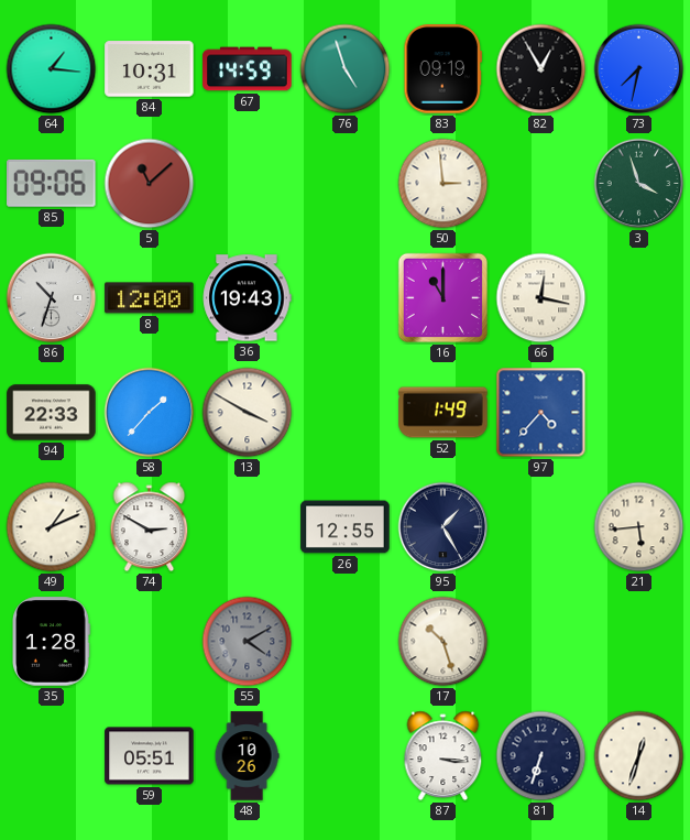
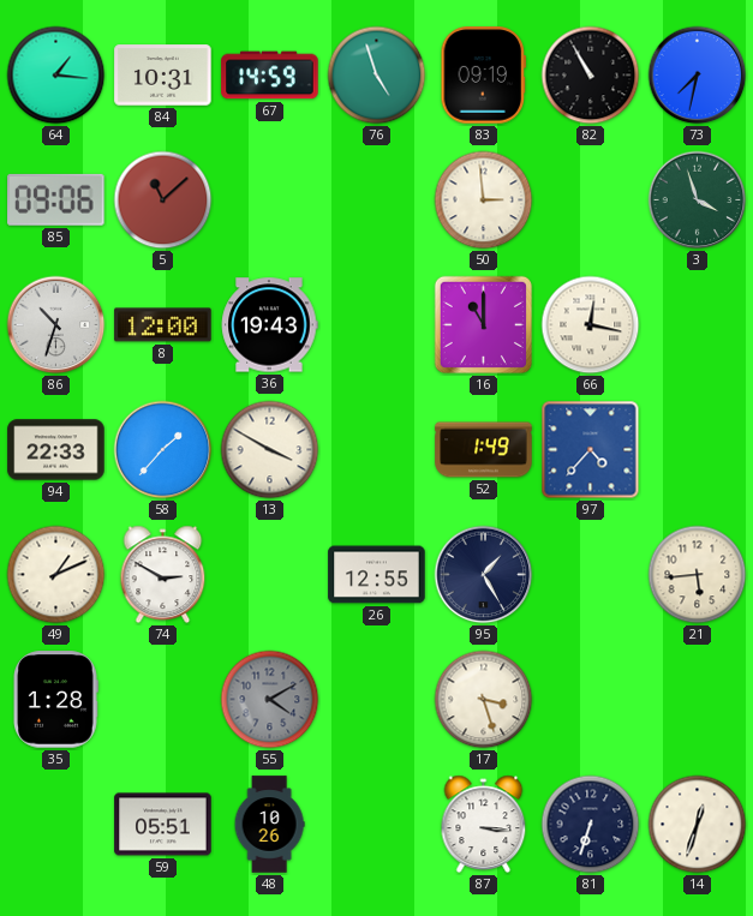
82: 12:55 -> 10:55
17: 10:27 -> 3:27
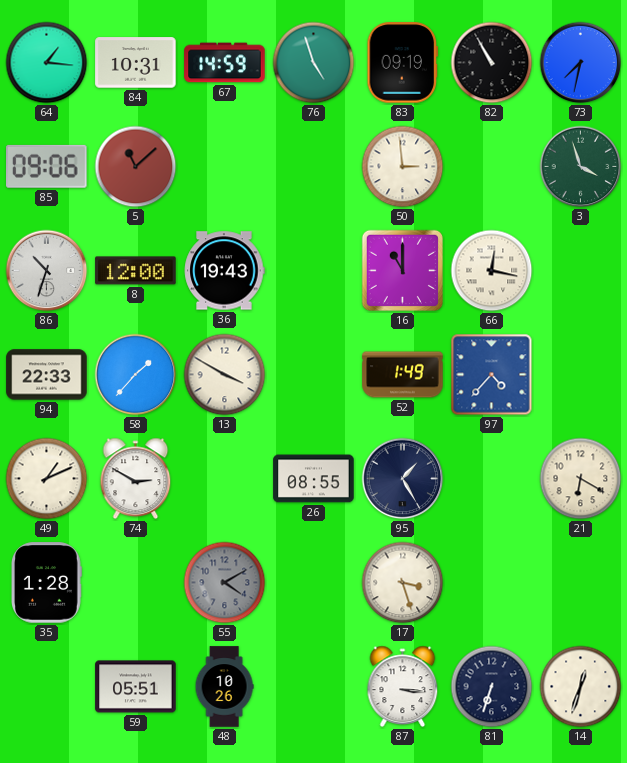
26: 12:55 -> 08:55
21: 5:44 -> 6:20
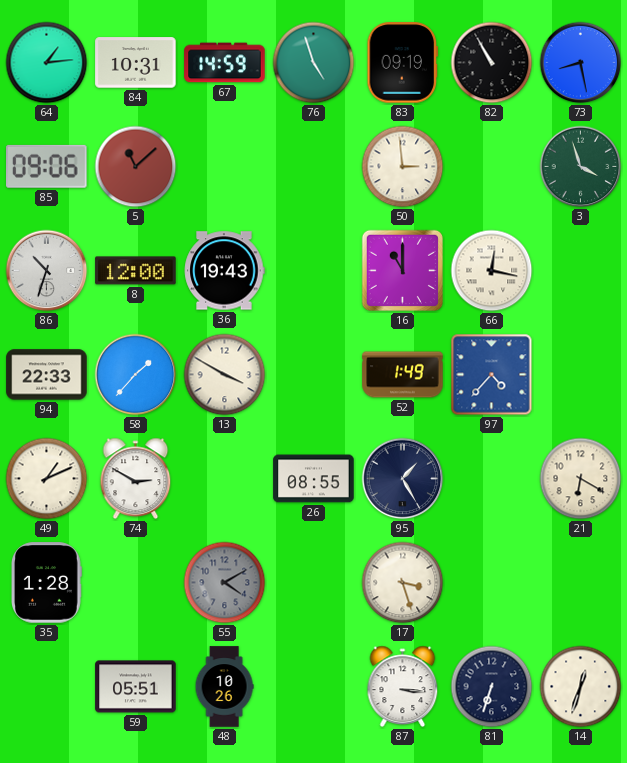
64: 1:16 -> 1:14
73: 7:32 -> 8:28
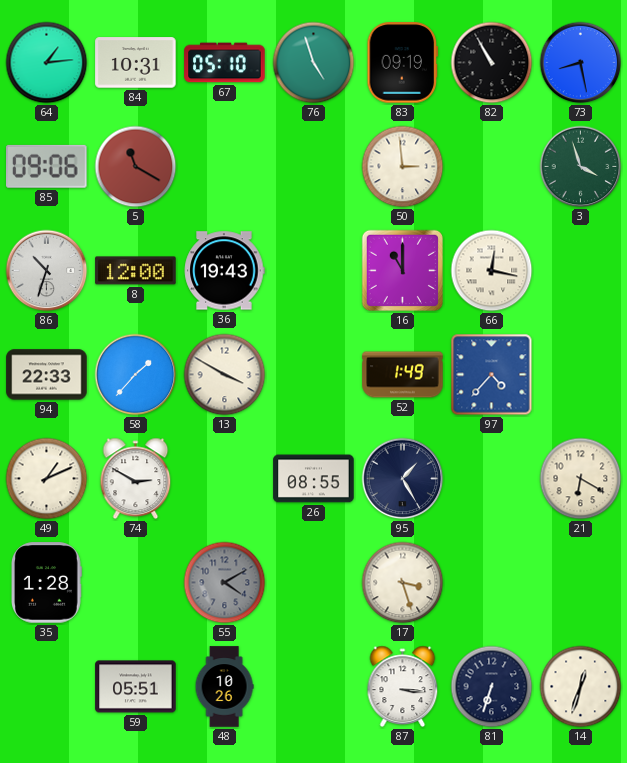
67: 14:59 -> 05:10
5: 11:08 -> 11:20
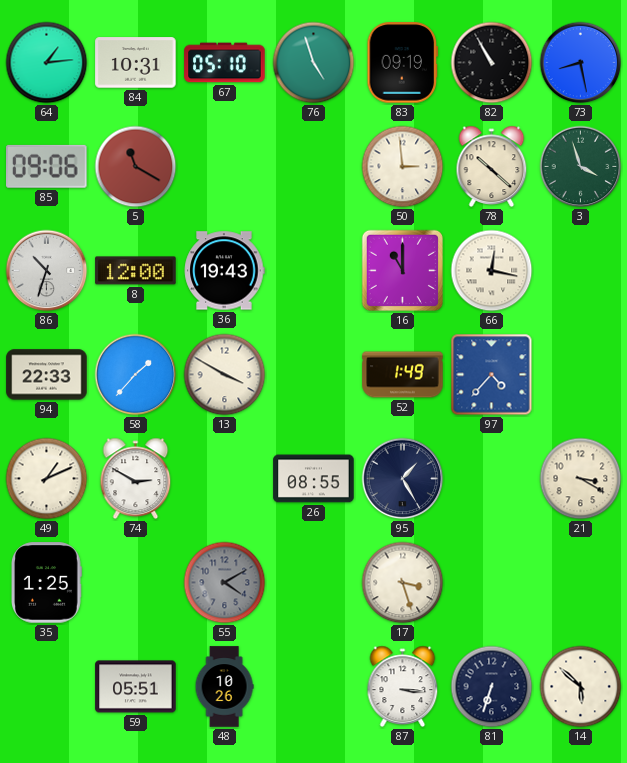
78: none -> 10:22
21: 6:20 -> 3:20
35: 1:28 -> 1:25
14: 12:33 -> 5:52
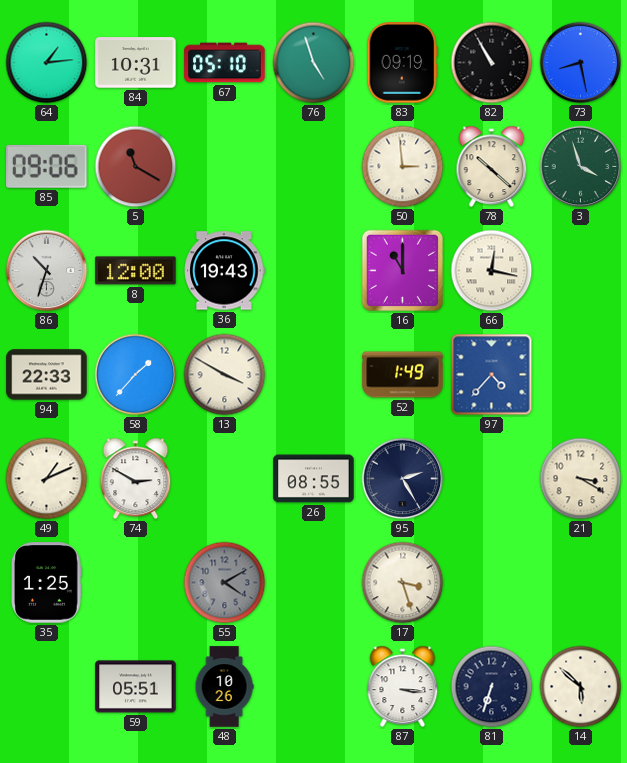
95: 1:25 -> 2:25
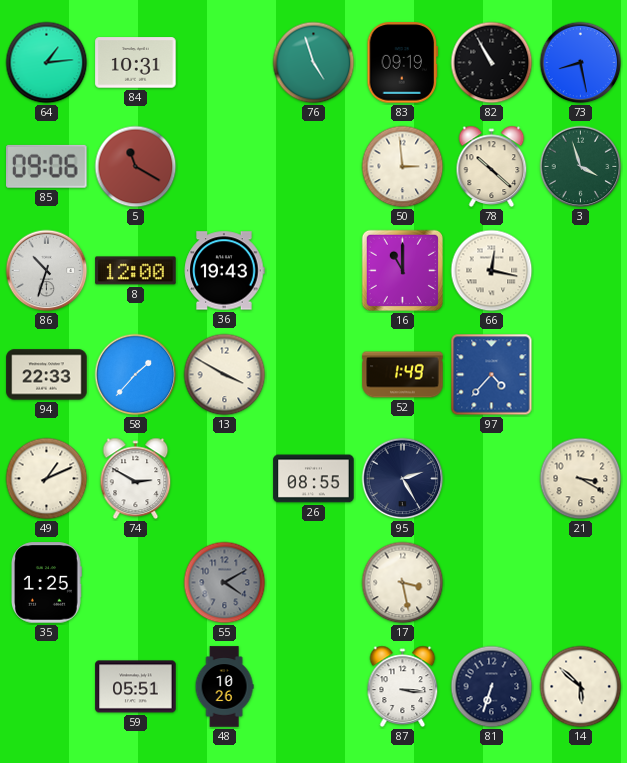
67: 05:10 -> none
17: 3:27 -> 3:28
